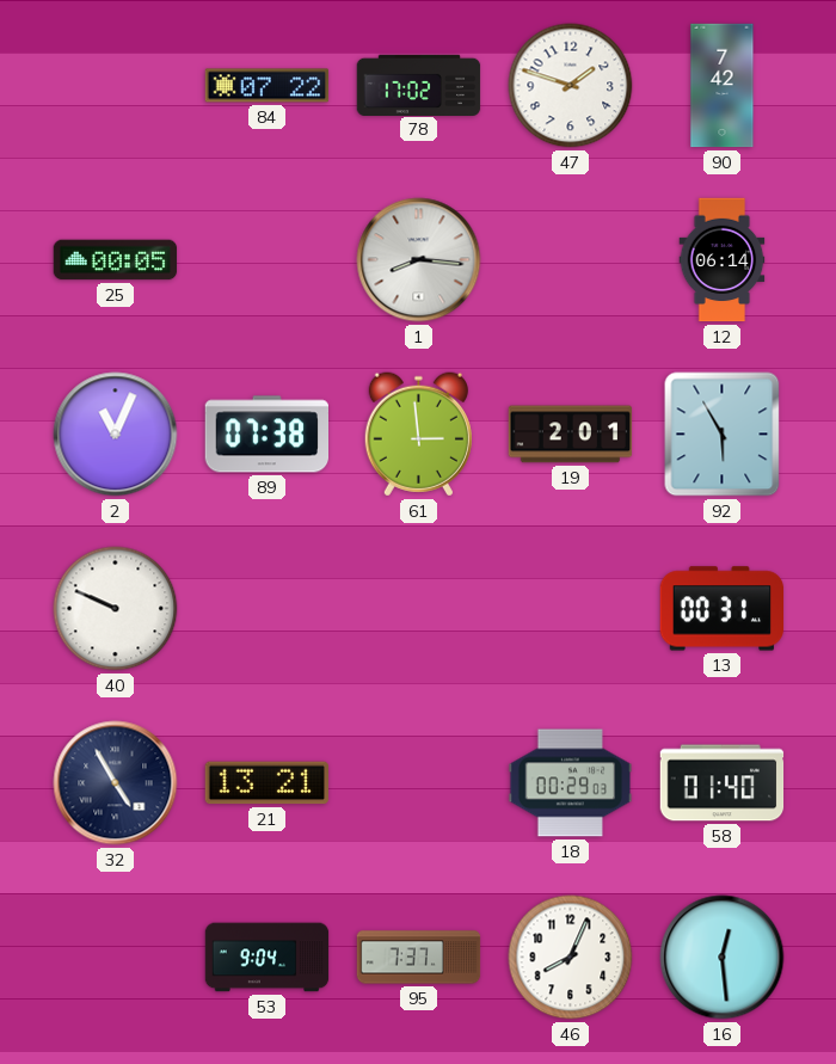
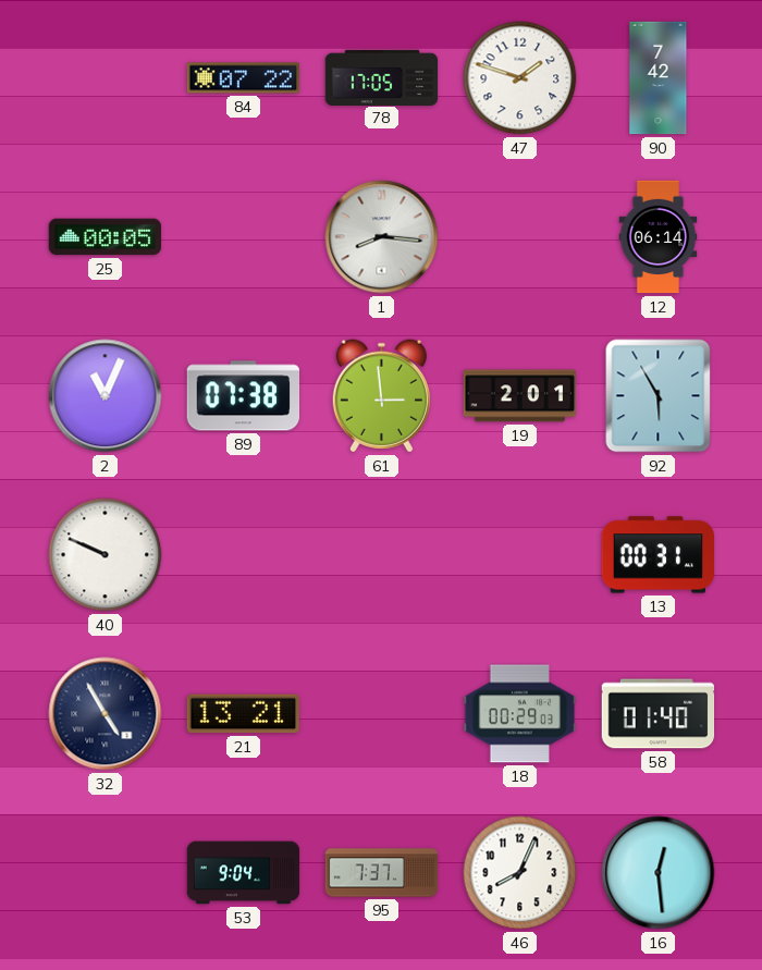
78: 17:02 -> 17:05
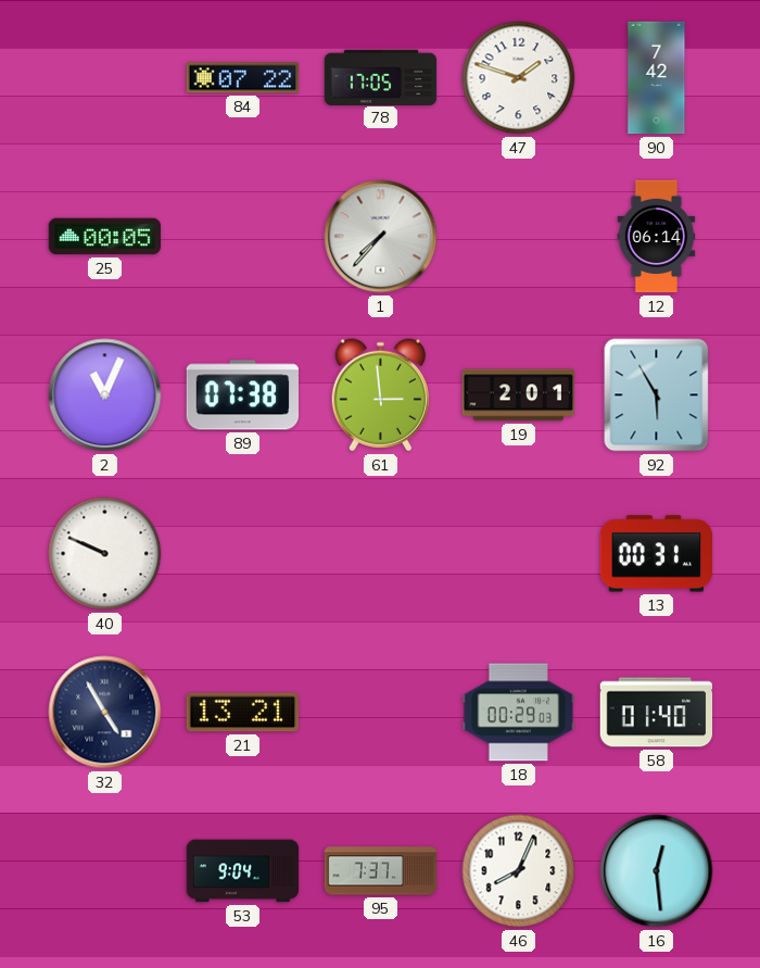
1: 8:16 -> 7:37
